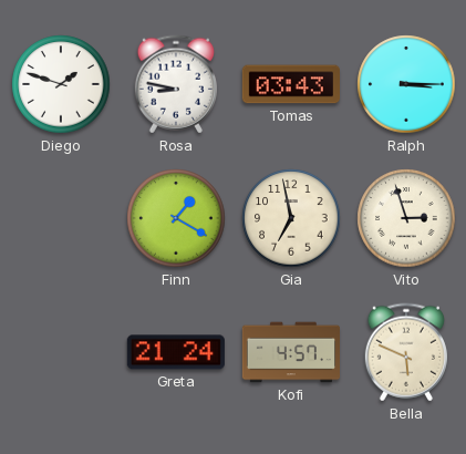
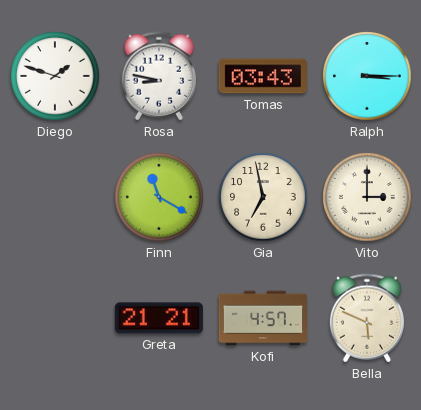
Finn: 1:20 -> 11:20
Vito: 2:57 -> 3:00
Greta: 21:24 -> 21:21
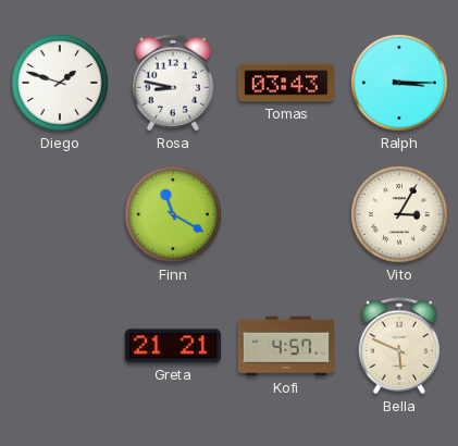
Gia: 6:58 -> none
Vito: 3:00 -> 3:05
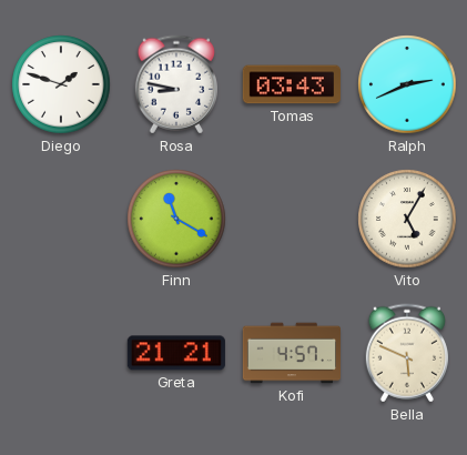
Ralph: 3:15 -> 2:41
Vito: 3:05 -> 5:05
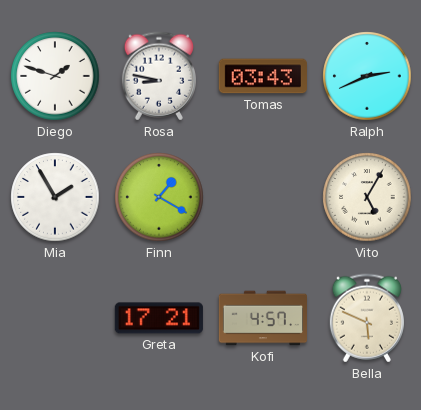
Mia: none -> 1:55
Finn: 11:20 -> 1:20
Greta: 21:21 -> 17:21
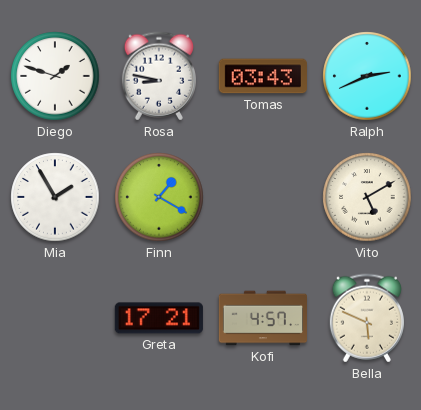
Vito: 5:05 -> 5:10
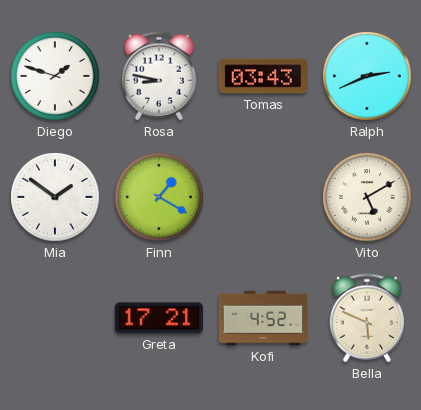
Mia: 1:55 -> 1:51
Kofi: 4:57 -> 4:52
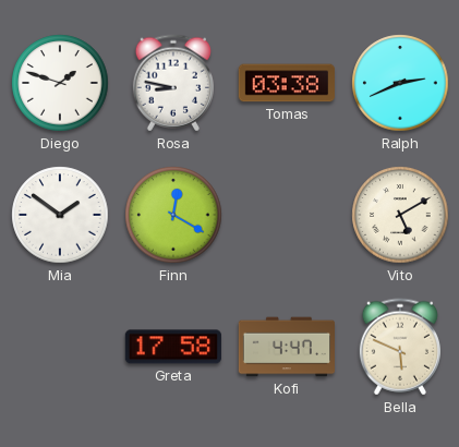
Tomas: 03:43 -> 03:38
Finn: 1:20 -> 12:20
Greta: 17:21 -> 17:58
Kofi: 4:52 -> 4:47
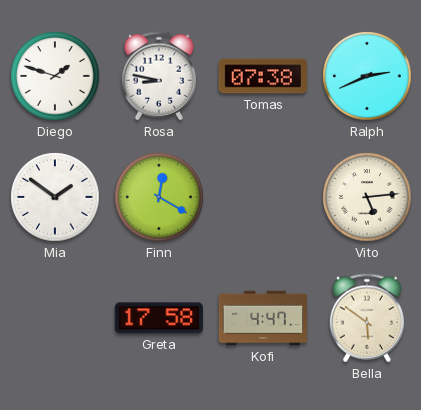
Tomas: 03:38 -> 07:38
Vito: 5:10 -> 5:14
Bella: 5:49 -> 5:51
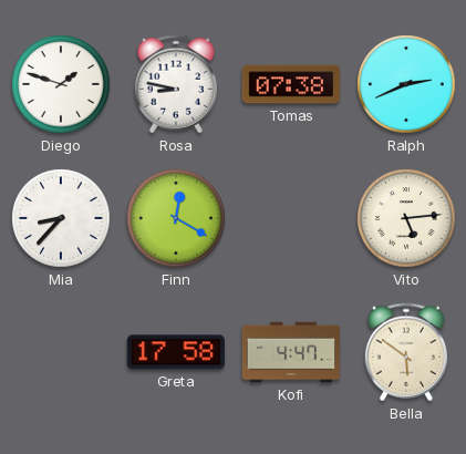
Mia: 1:51 -> 8:37
